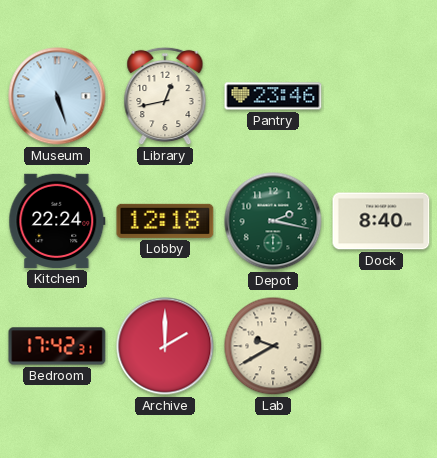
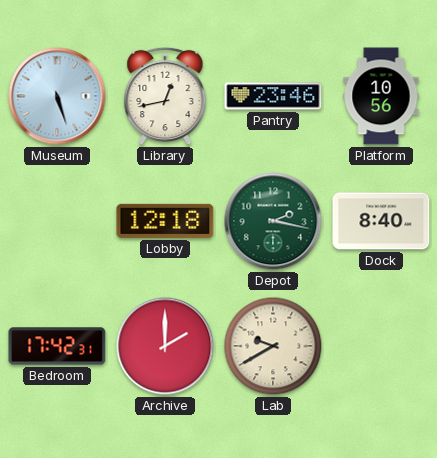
Platform: none -> 10:56
Kitchen: 22:24 -> none
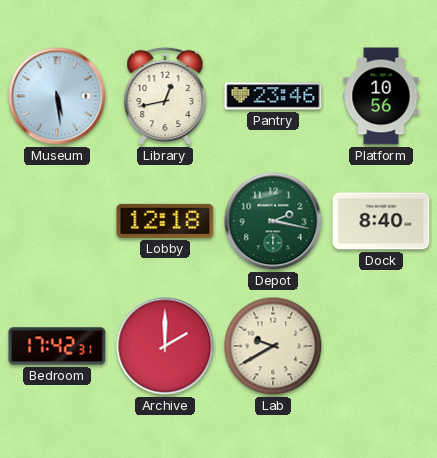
Museum: 5:27 -> 5:29
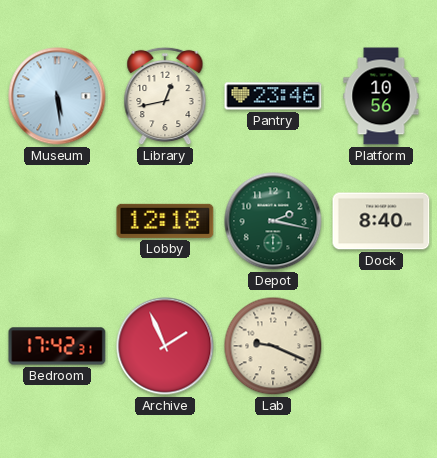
Archive: 2:00 -> 1:56
Lab: 9:40 -> 9:19
